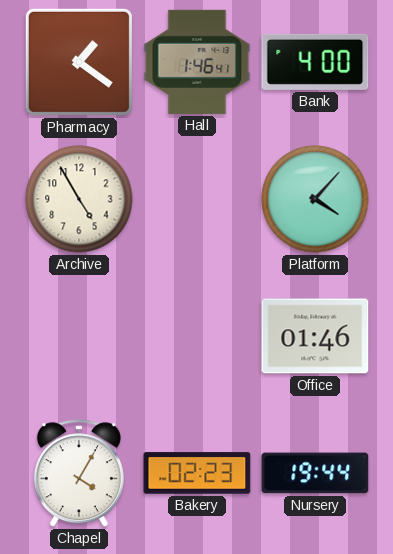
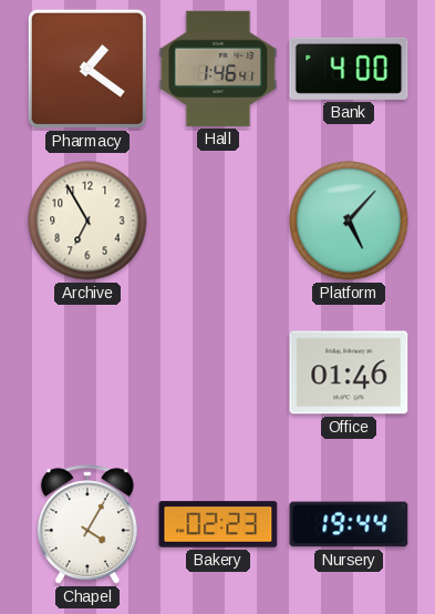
Archive: 4:55 -> 6:55
Platform: 4:07 -> 5:07
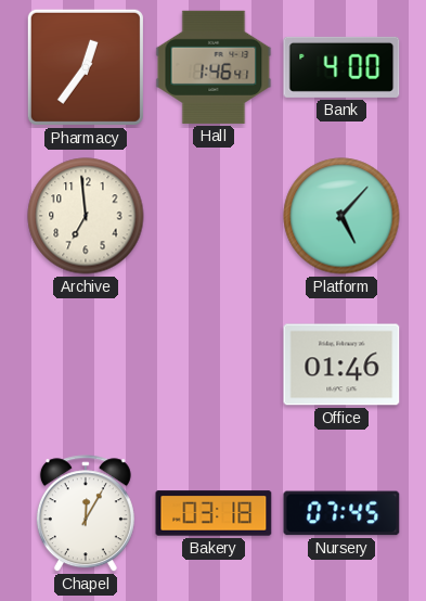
Pharmacy: 1:21 -> 12:36
Archive: 6:55 -> 6:59
Chapel: 4:05 -> 12:05
Bakery: 02:23 -> 03:18
Nursery: 19:44 -> 07:45
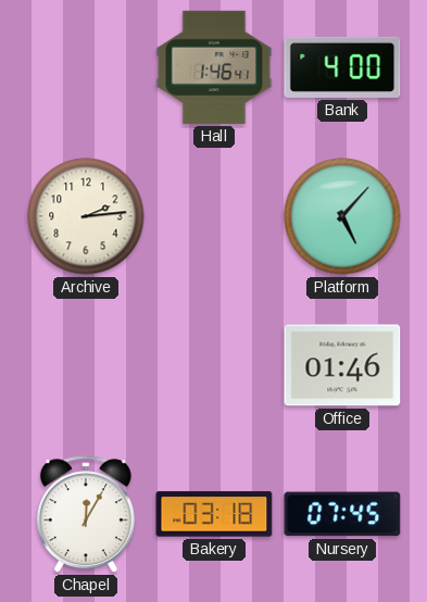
Pharmacy: 12:36 -> none
Archive: 6:59 -> 2:14
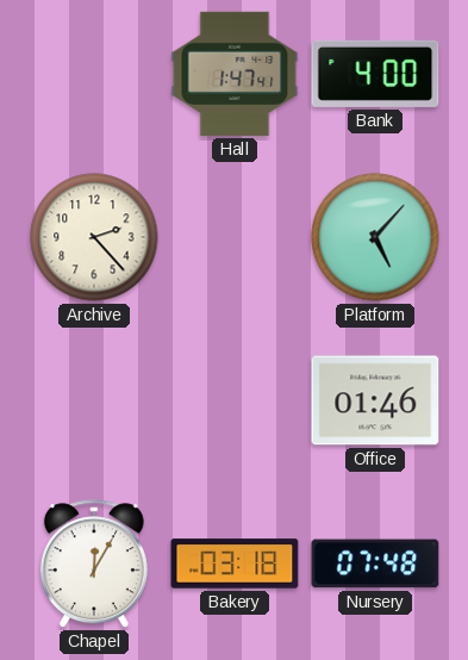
Hall: 1:46 -> 1:47
Archive: 2:14 -> 2:23
Nursery: 07:45 -> 07:48
